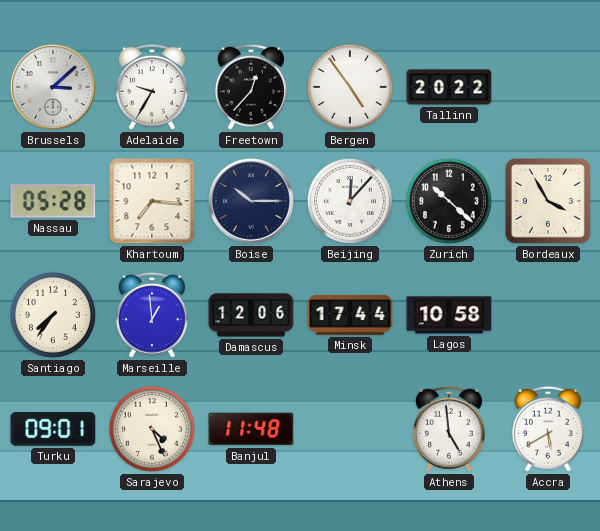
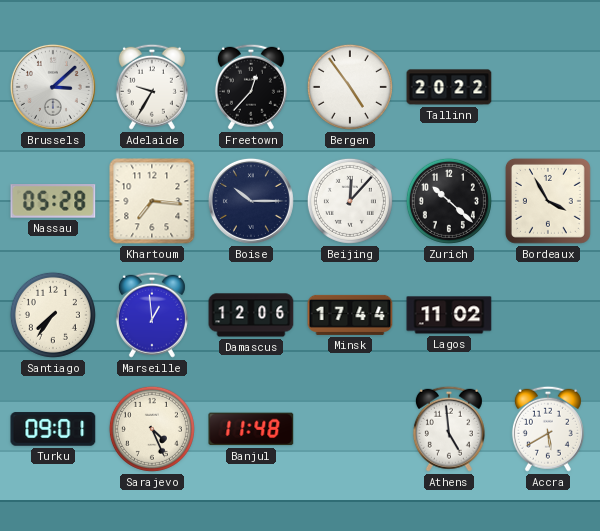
Lagos: 10:58 -> 11:02
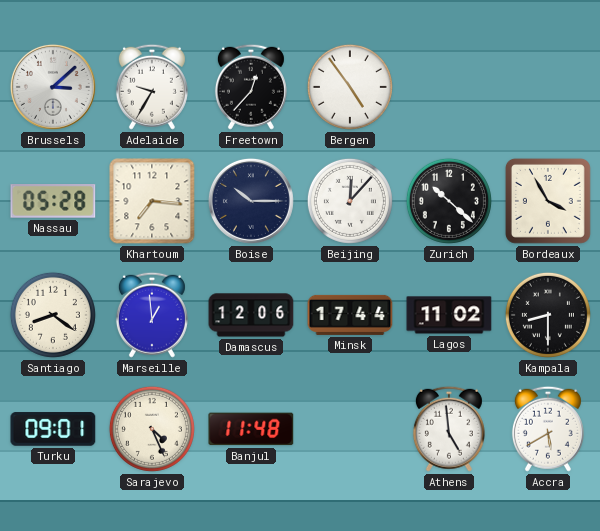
Tallinn: 20:22 -> none
Santiago: 7:36 -> 8:21
Kampala: none -> 8:30
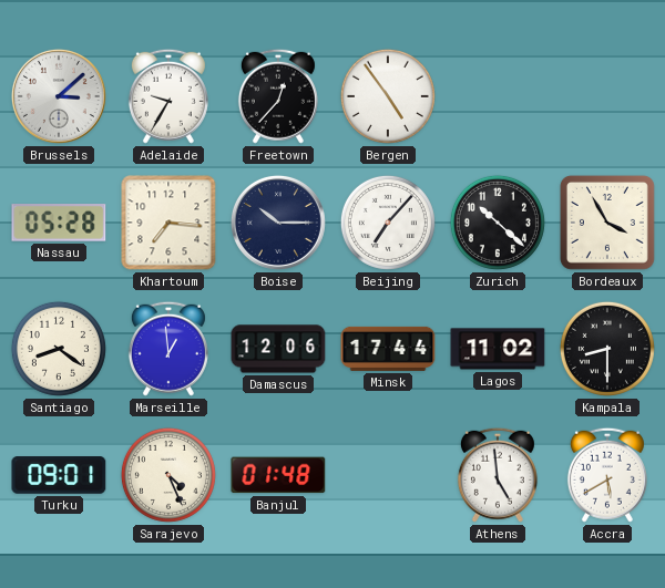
Beijing: 12:07 -> 7:07
Banjul: 11:48 -> 01:48
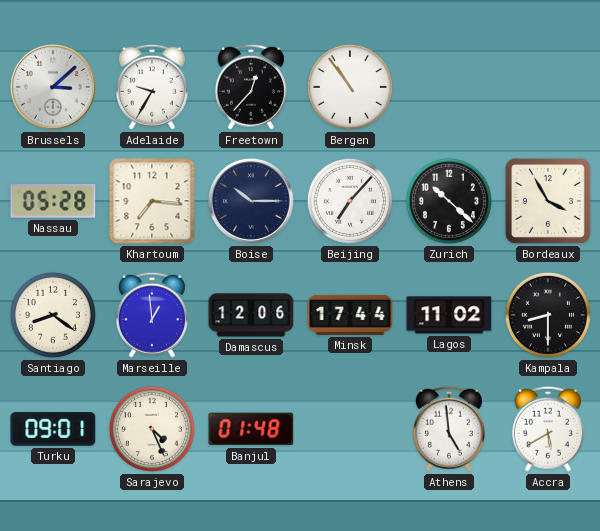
Bergen: 4:54 -> 10:54
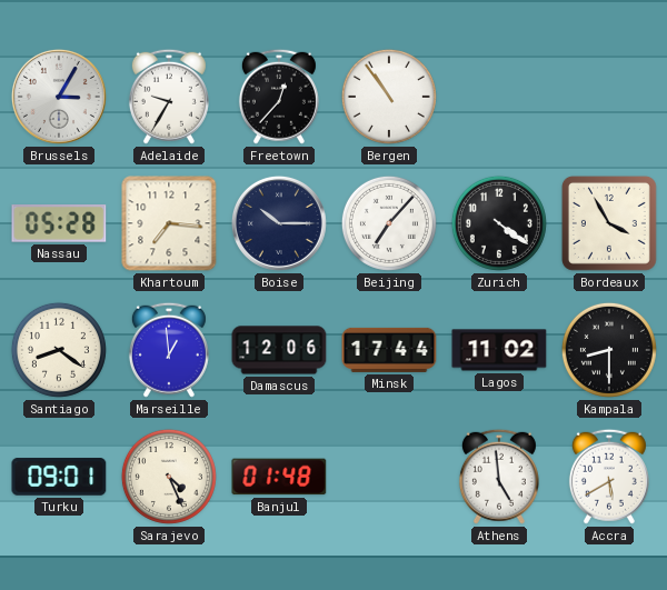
Brussels: 3:08 -> 3:05
Zurich: 10:22 -> 4:21
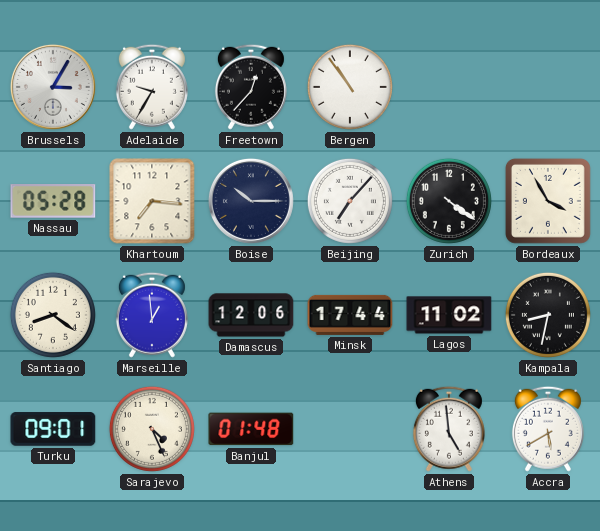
Kampala: 8:30 -> 8:32
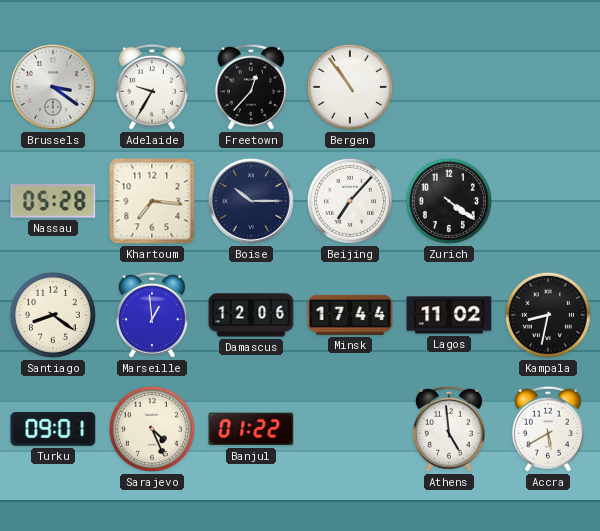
Brussels: 3:05 -> 3:21
Bordeaux: 3:55 -> none
Banjul: 01:48 -> 01:22
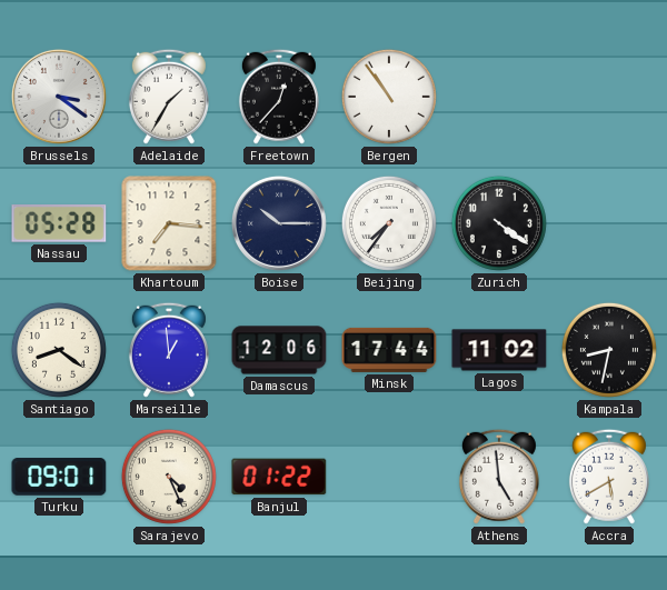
Adelaide: 9:35 -> 1:35
Beijing: 7:07 -> 7:36
